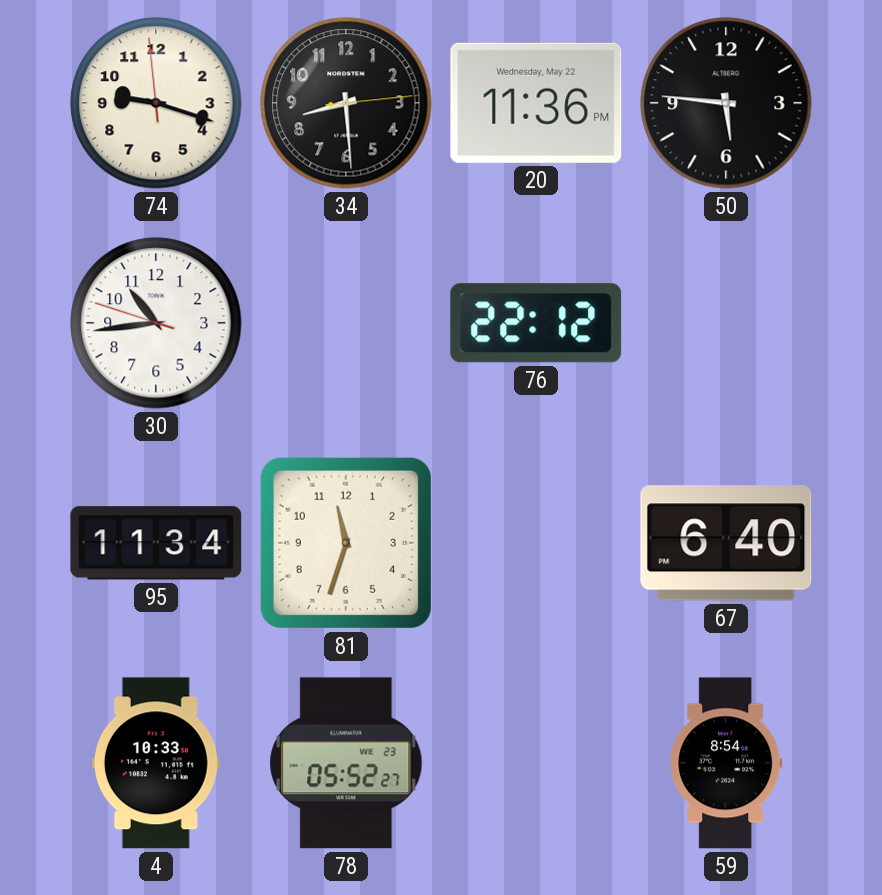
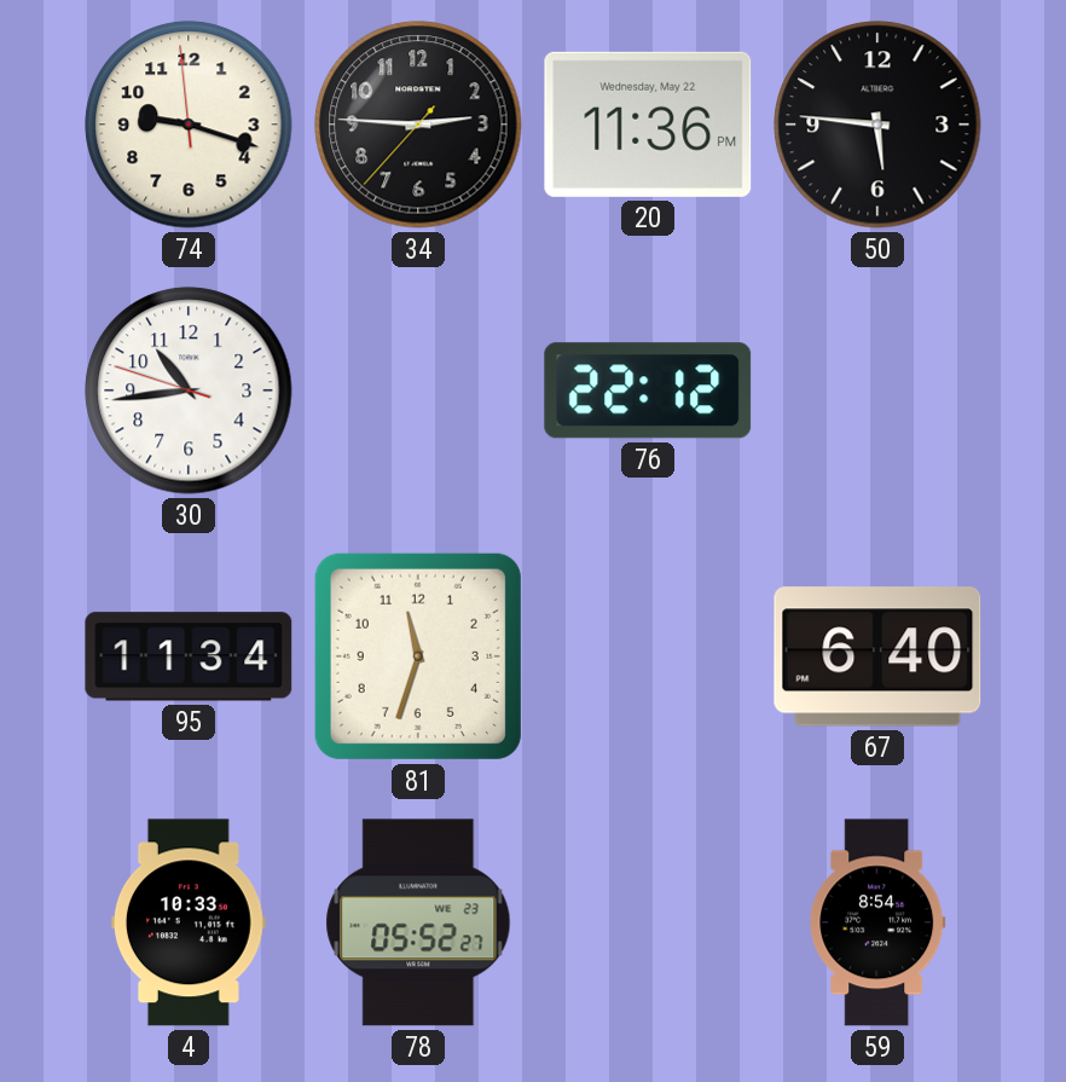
34: 8:29 -> 2:45
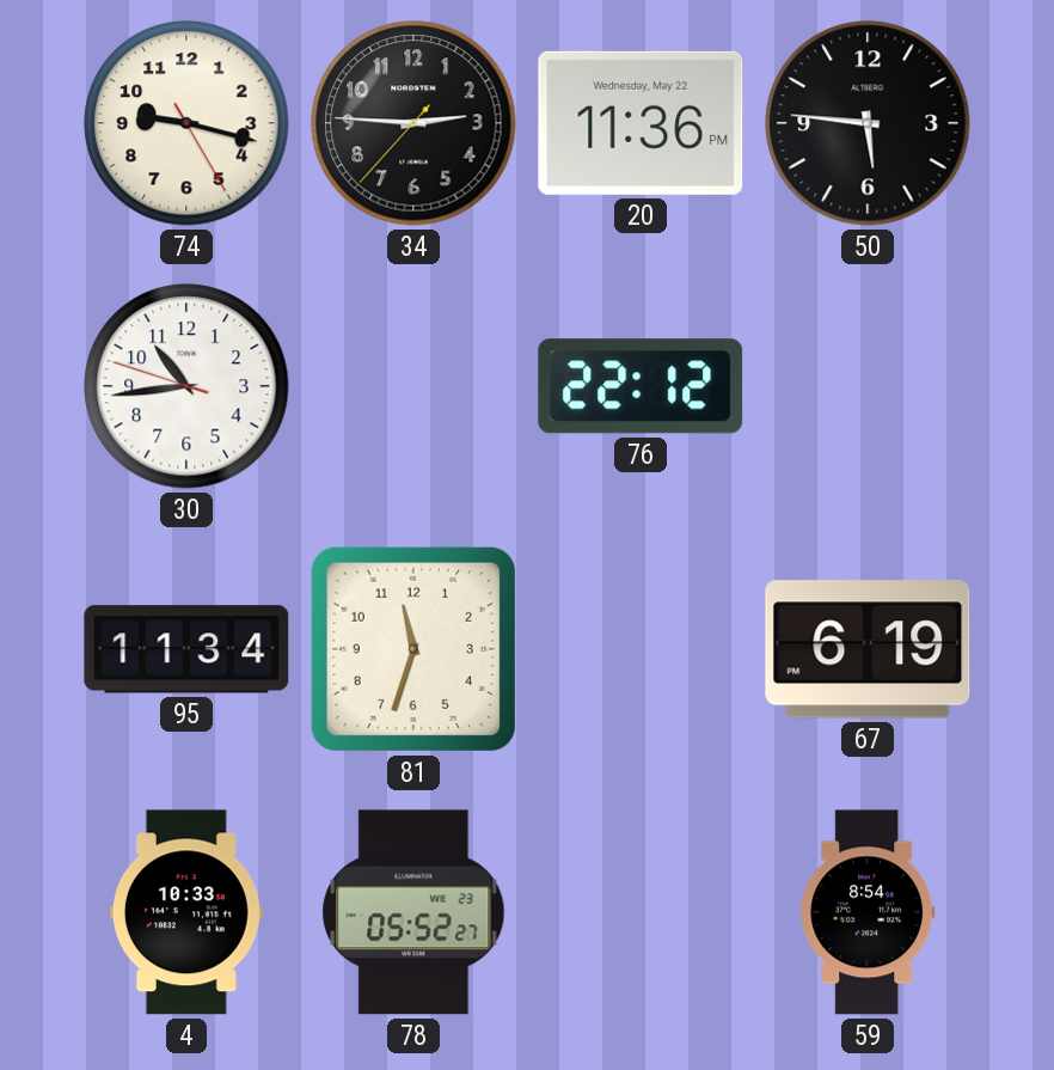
74: 9:17:59 -> 9:17:25
67: 6:40 -> 6:19
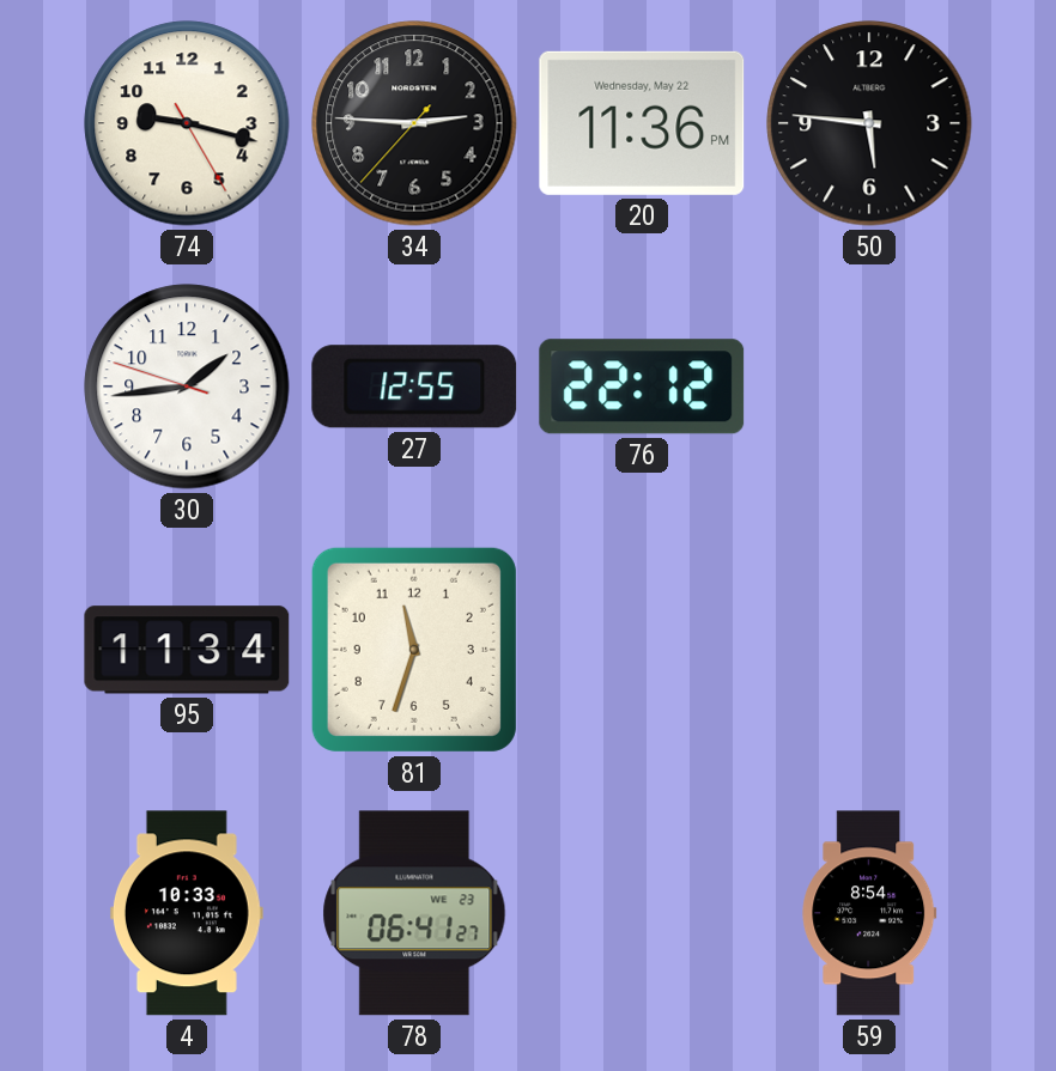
30: 10:43 -> 1:43
27: none -> 12:55
67: 6:19 -> none
78: 05:52 -> 06:41
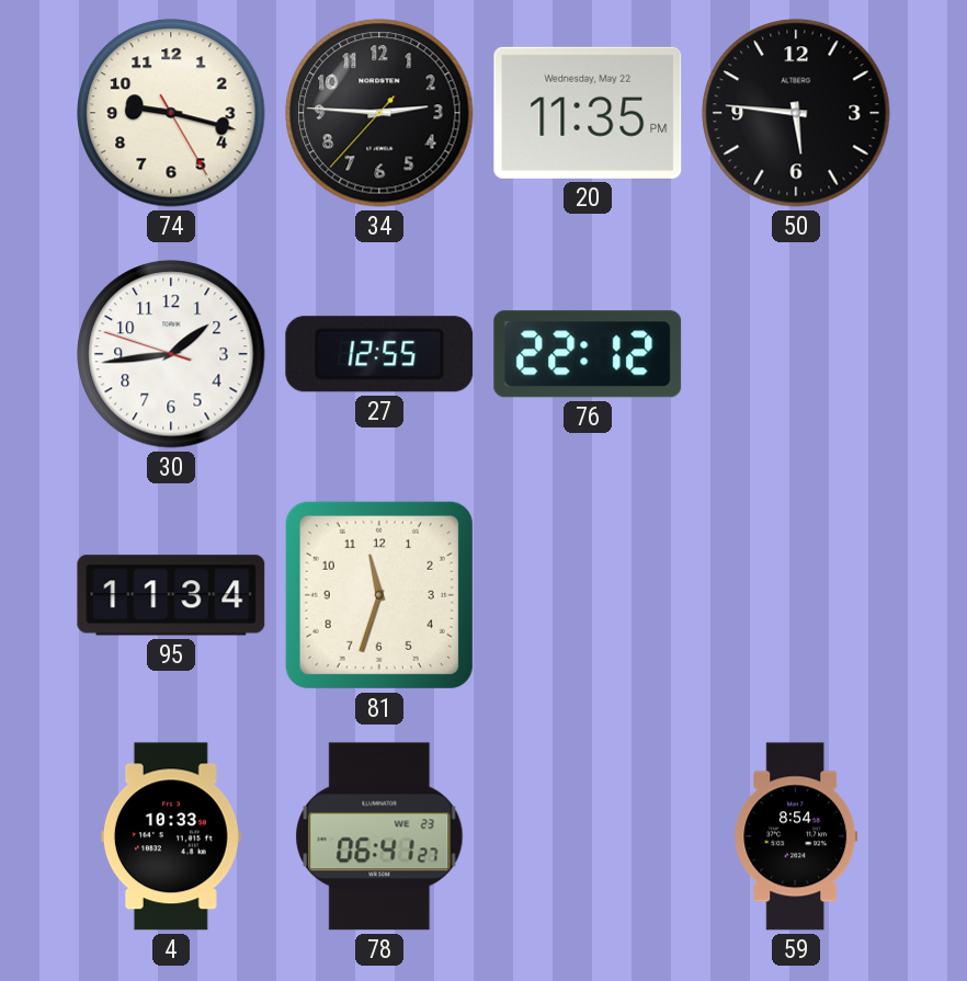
20: 11:36 -> 11:35
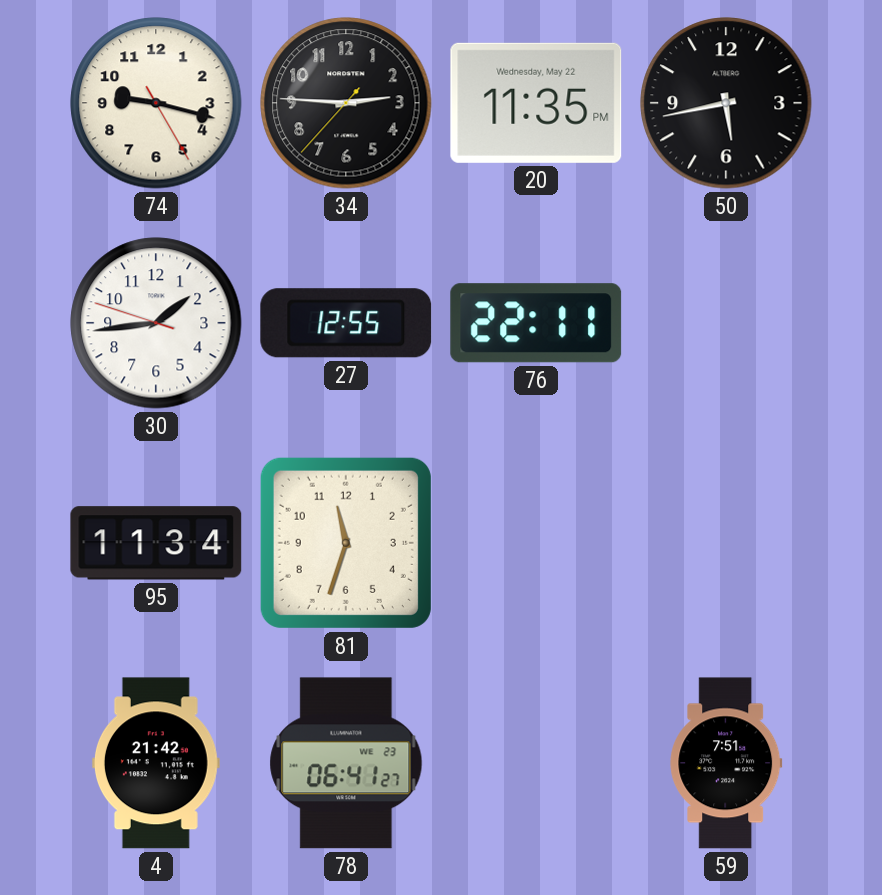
50: 5:46 -> 5:43
76: 22:12 -> 22:11
4: 10:33 -> 21:42
59: 8:54 -> 7:51
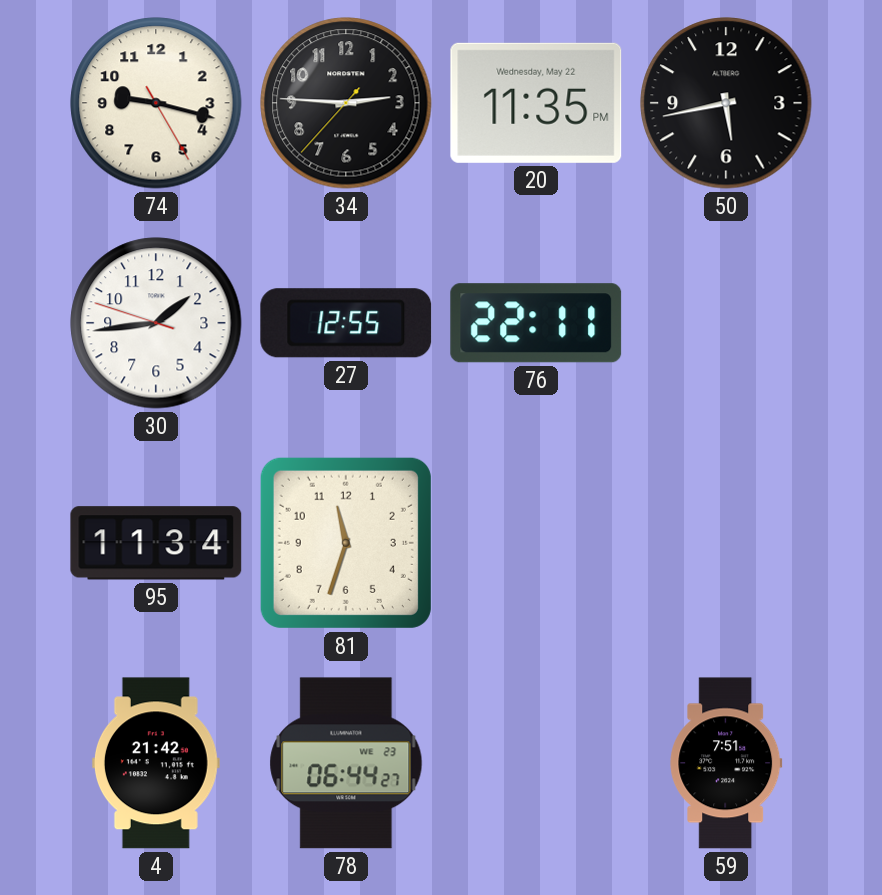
78: 06:41 -> 06:44
